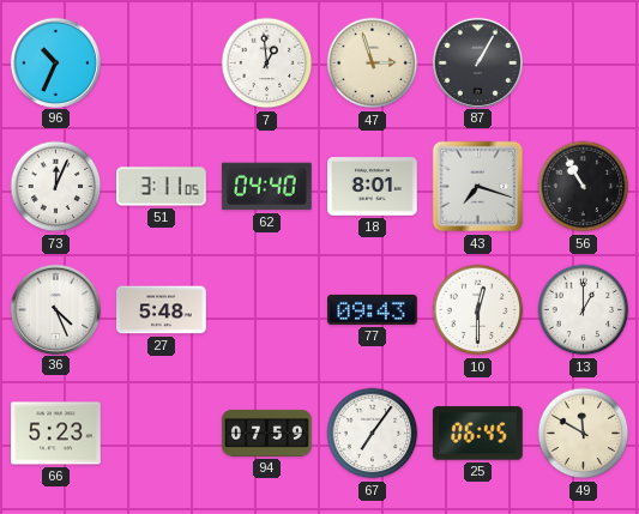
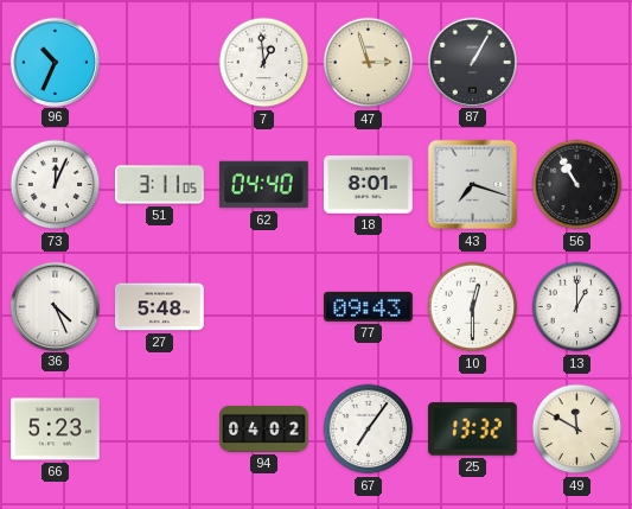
94: 07:59 -> 04:02
25: 06:45 -> 13:32
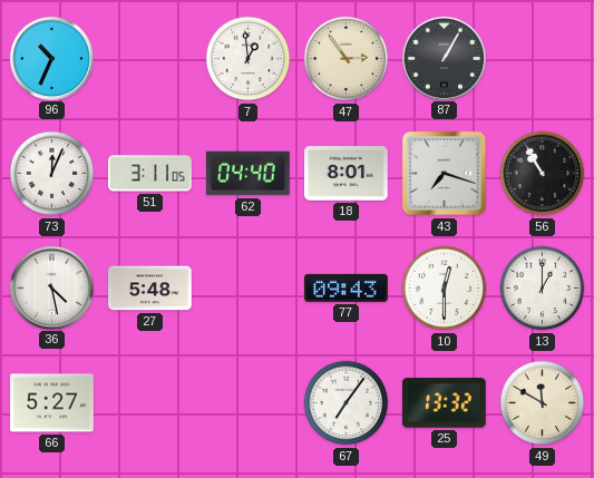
47: 2:57 -> 2:54
36: 4:26 -> 4:28
66: 5:23 -> 5:27
94: 04:02 -> none
